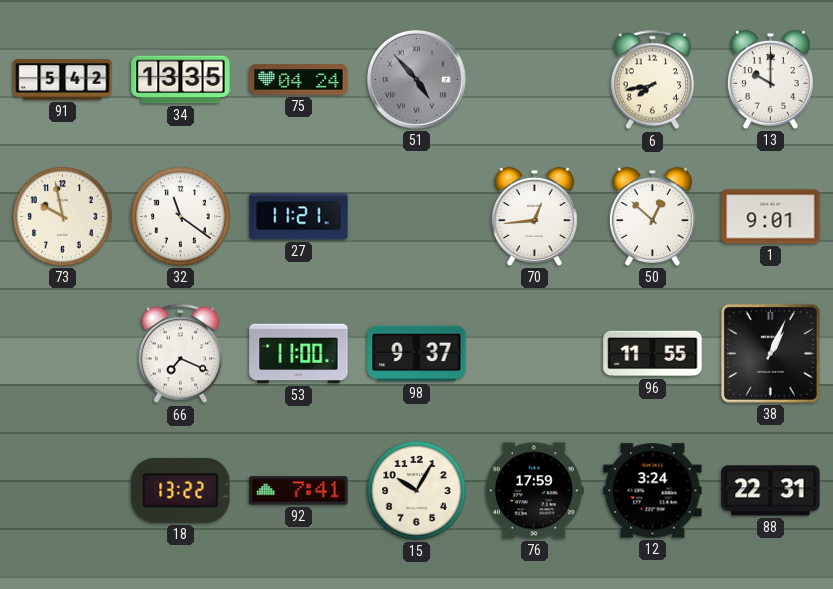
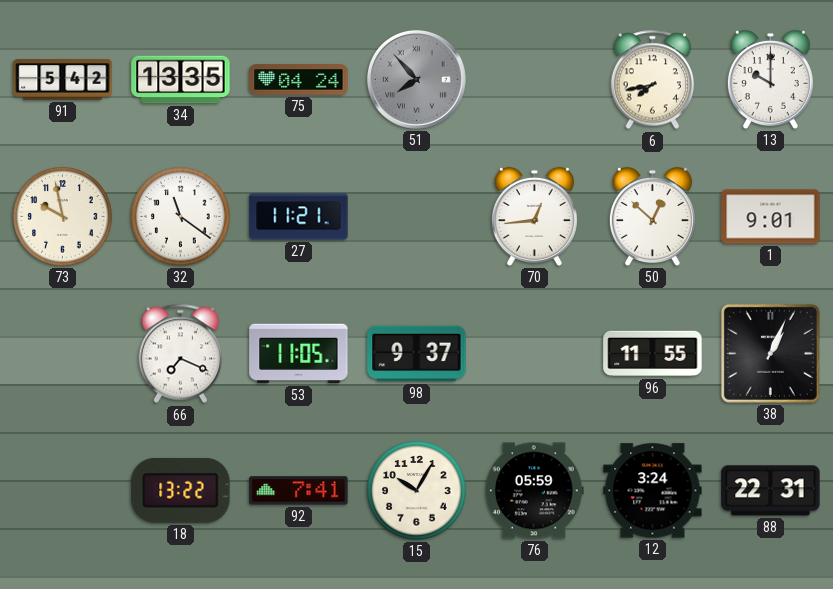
51: 4:53 -> 7:53
53: 11:00 -> 11:05
76: 17:59 -> 05:59
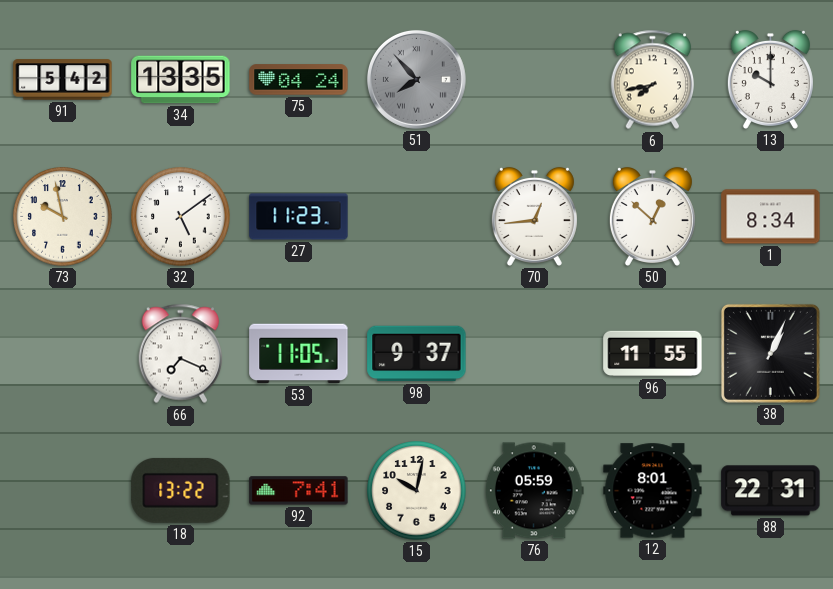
32: 11:21 -> 5:09
27: 11:21 -> 11:23
1: 9:01 -> 8:34
15: 10:05 -> 10:02
12: 3:24 -> 8:01
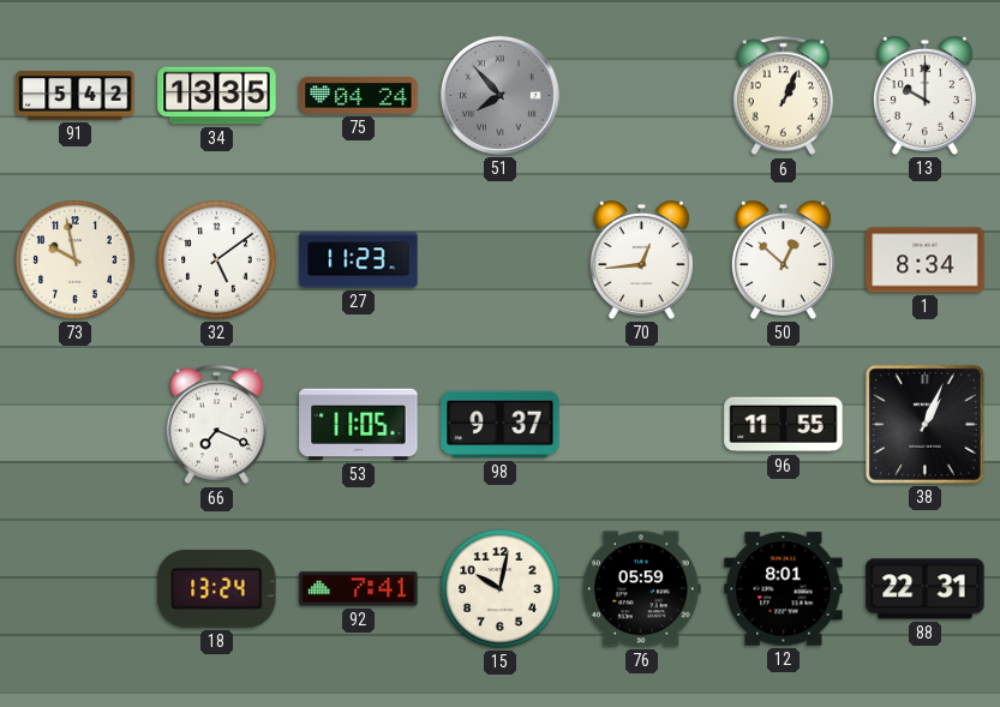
6: 7:43 -> 1:04
18: 13:22 -> 13:24
